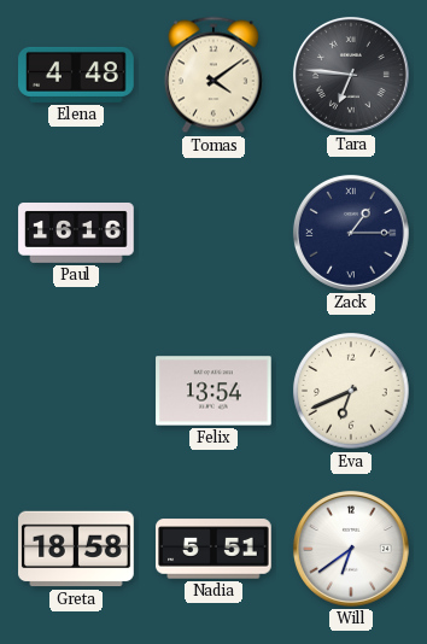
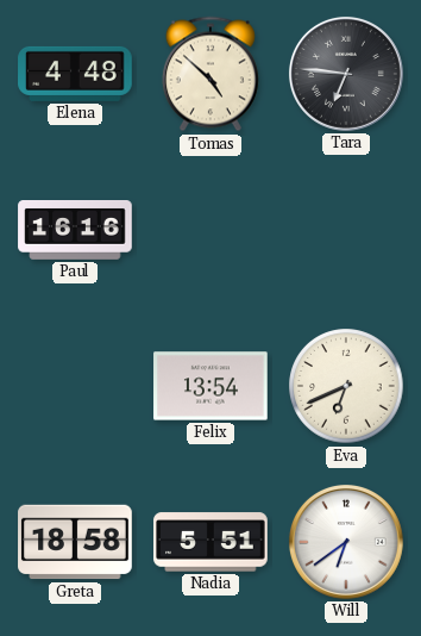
Tomas: 4:09 -> 4:52
Zack: 1:15 -> none
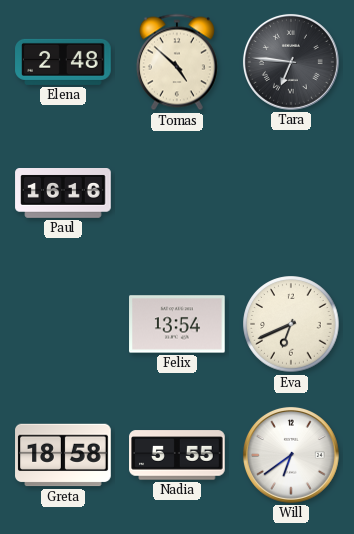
Elena: 4:48 -> 2:48
Nadia: 5:51 -> 5:55
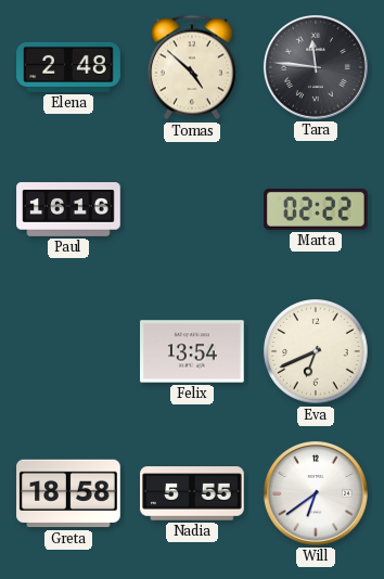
Tara: 6:46 -> 11:46
Marta: none -> 02:22
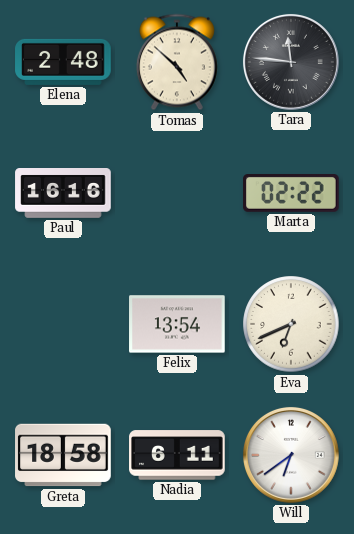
Nadia: 5:55 -> 6:11
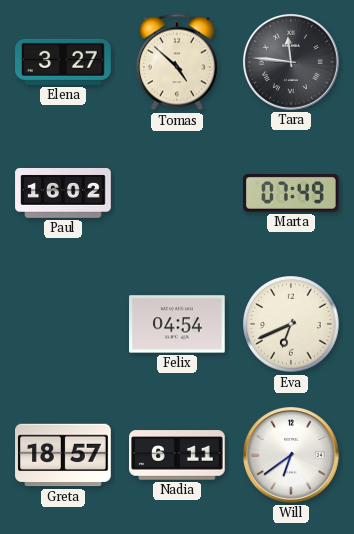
Elena: 2:48 -> 3:27
Paul: 16:16 -> 16:02
Marta: 02:22 -> 07:49
Felix: 13:54 -> 04:54
Greta: 18:58 -> 18:57
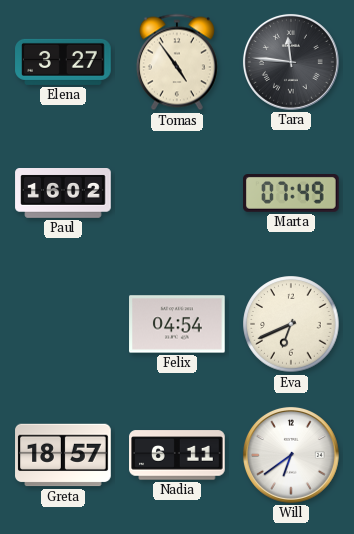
Tomas: 4:52 -> 4:54
